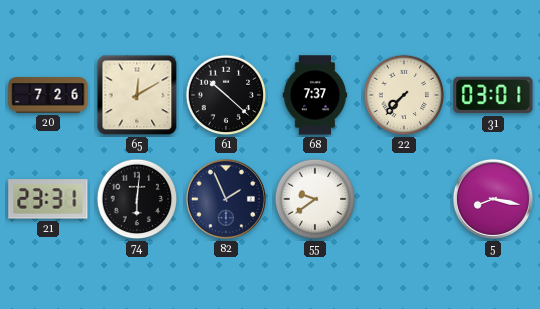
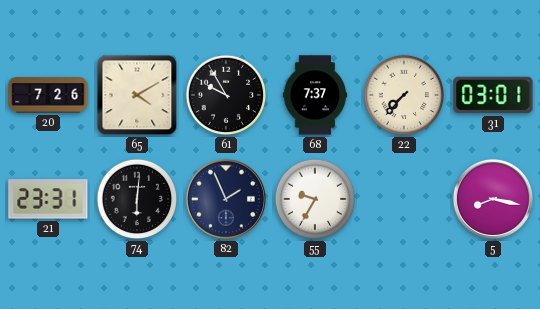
65: 12:10 -> 4:10
61: 10:22 -> 9:55
55: 9:39 -> 9:35
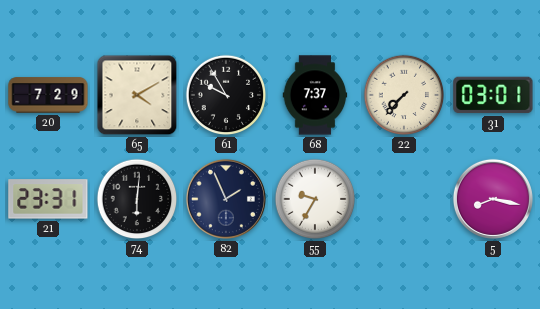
20: 7:26 -> 7:29
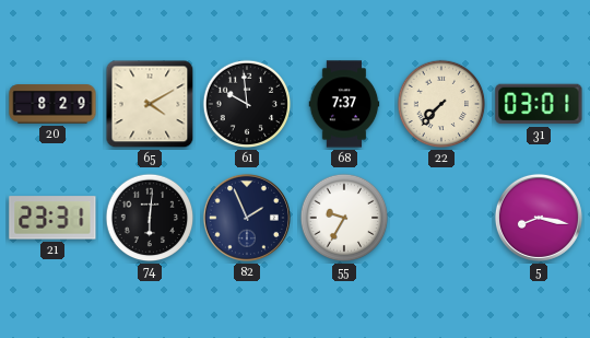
20: 7:29 -> 8:29
61: 9:55 -> 9:59
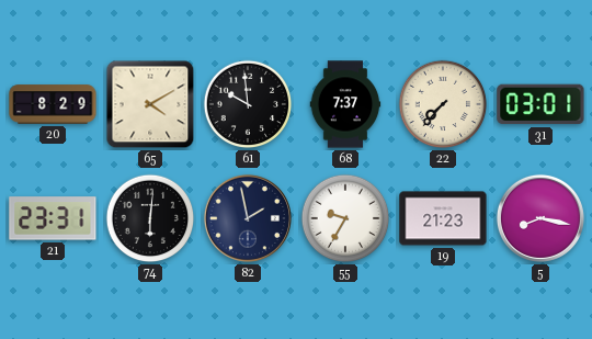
82: 1:56 -> 1:58
19: none -> 21:23
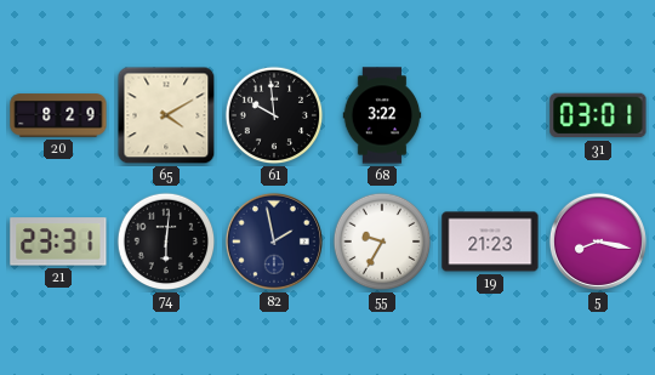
68: 7:37 -> 3:22
22: 7:37 -> none
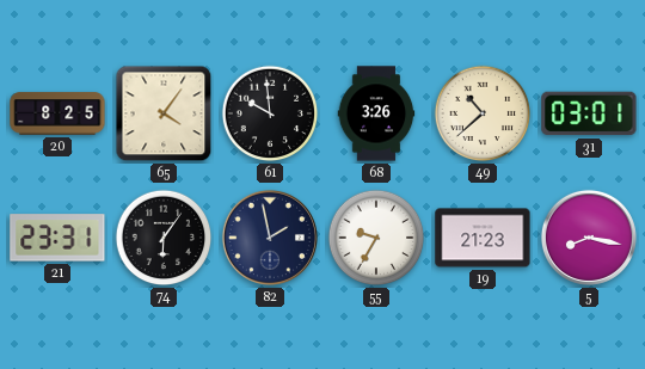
20: 8:29 -> 8:25
65: 4:10 -> 4:06
68: 3:22 -> 3:26
49: none -> 10:38
74: 6:01 -> 6:06
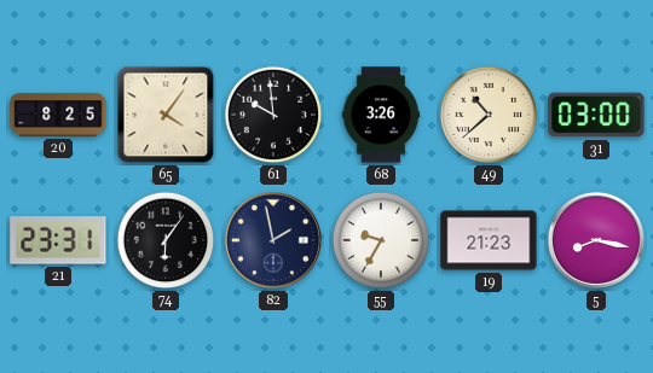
31: 03:01 -> 03:00
